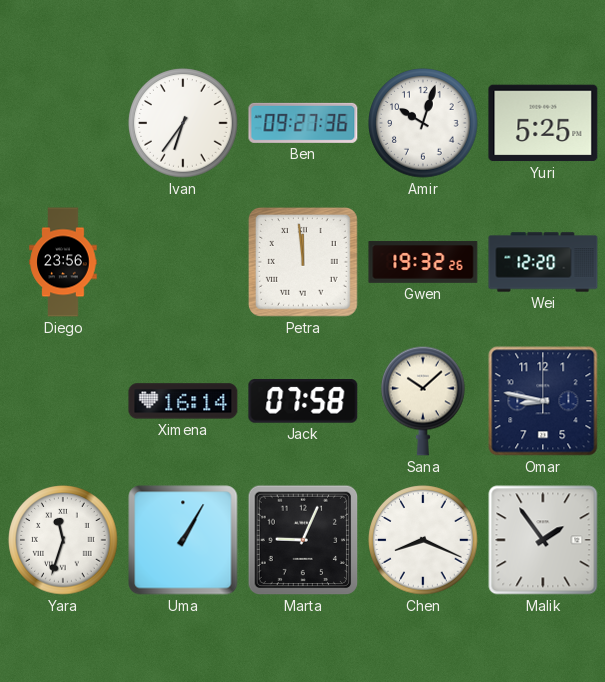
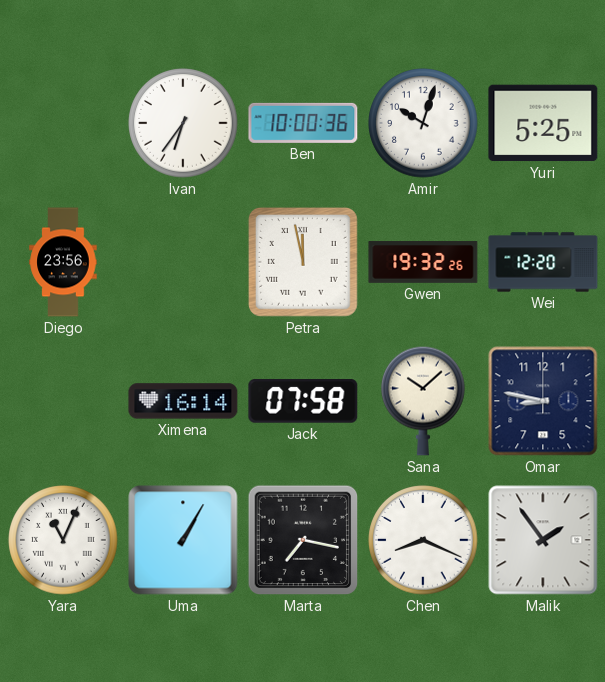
Ben: 09:27 -> 10:00
Petra: 11:59 -> 11:58
Yara: 11:33 -> 11:04
Marta: 9:04 -> 7:17
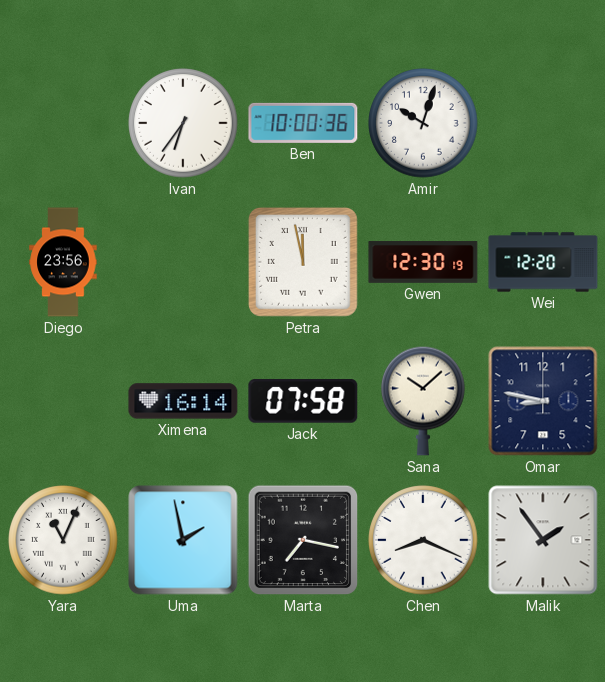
Yuri: 5:25 -> none
Gwen: 19:32 -> 12:30
Uma: 1:05 -> 1:58
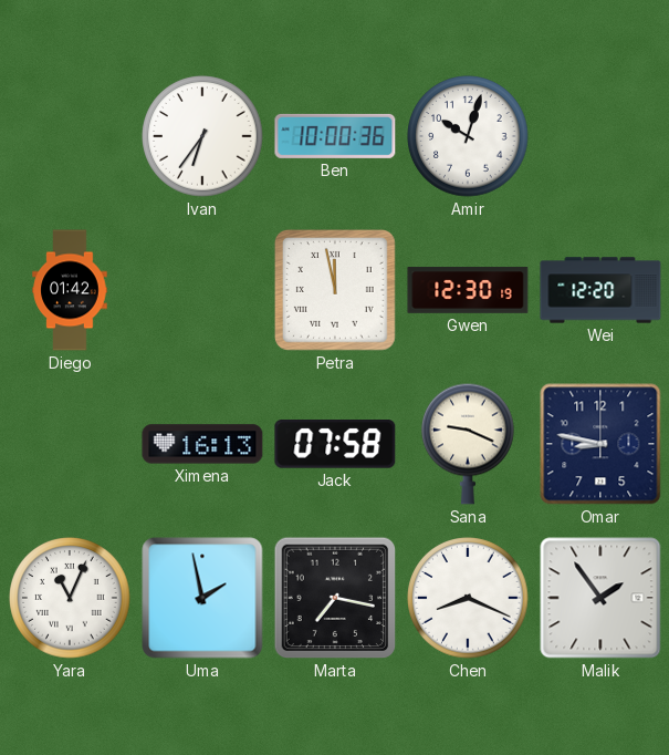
Diego: 23:56 -> 01:42
Ximena: 16:14 -> 16:13
Sana: 10:08 -> 9:19
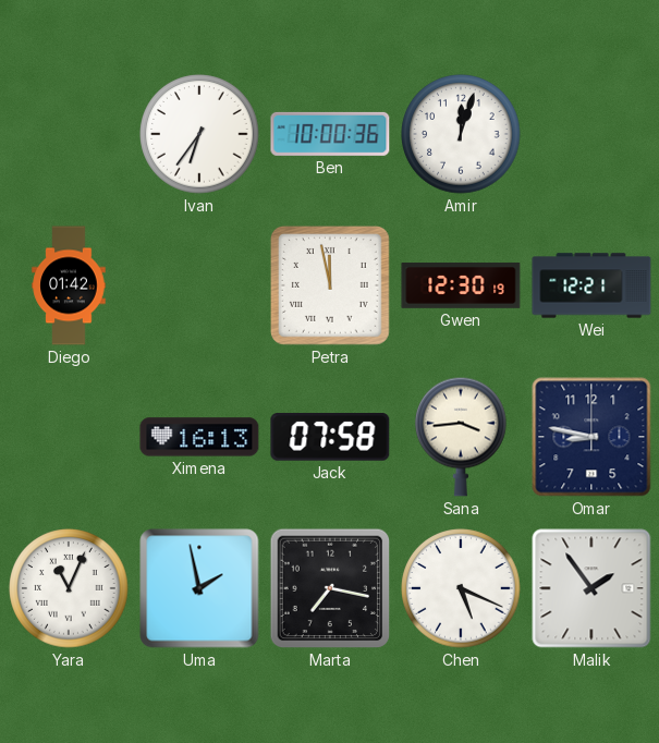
Amir: 10:03 -> 12:03
Wei: 12:20 -> 12:21
Sana: 9:19 -> 3:44
Chen: 8:19 -> 5:19
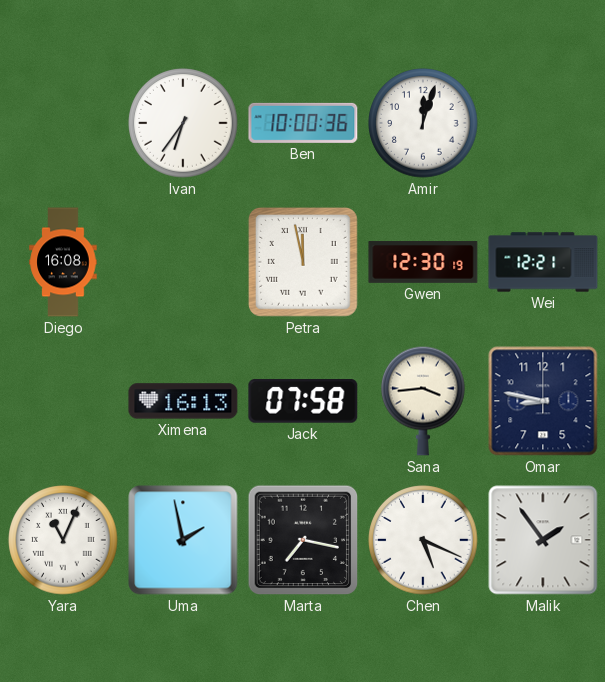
Diego: 01:42 -> 16:08
